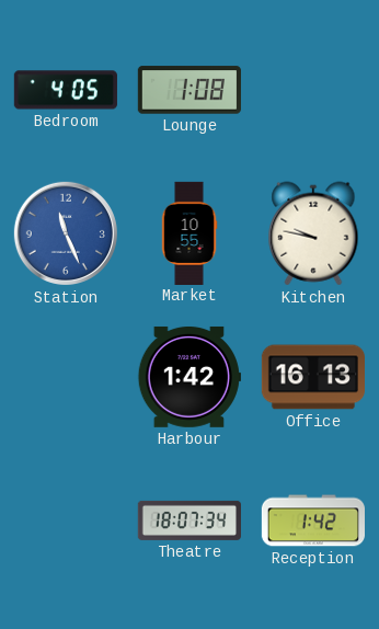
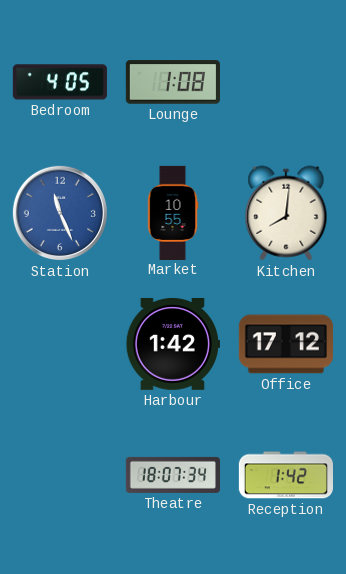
Kitchen: 9:47 -> 8:01
Office: 16:13 -> 17:12
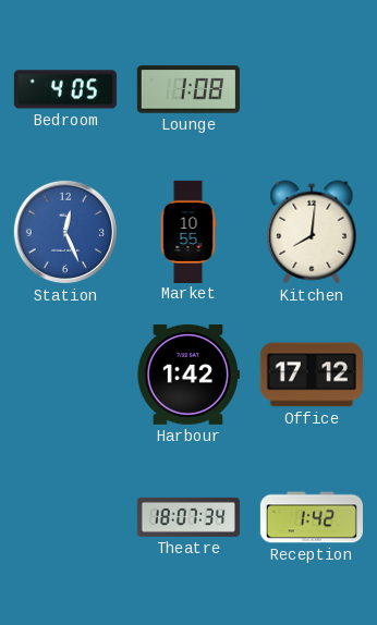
Station: 11:26 -> 12:26
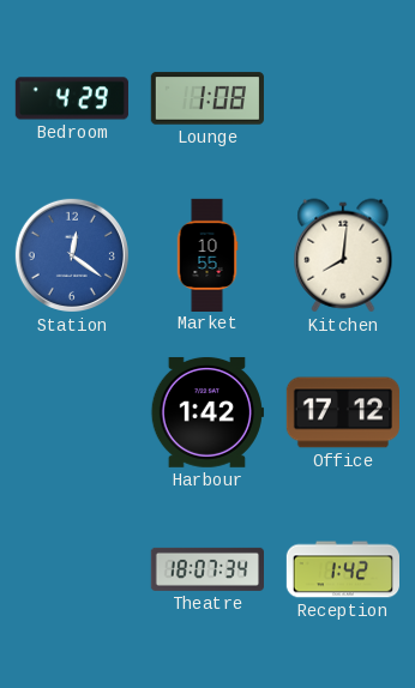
Bedroom: 4:05 -> 4:29
Station: 12:26 -> 12:21
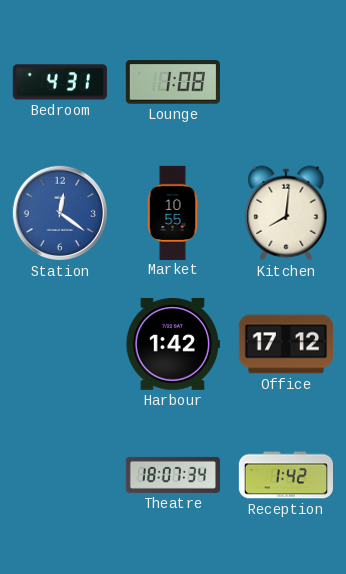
Bedroom: 4:29 -> 4:31
